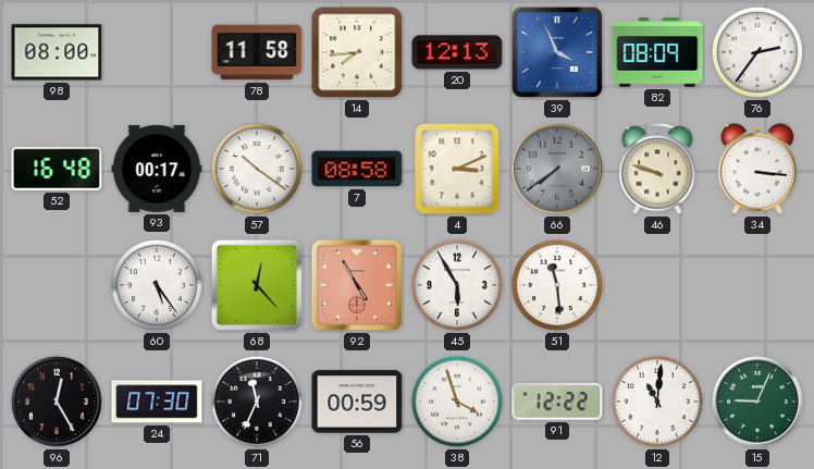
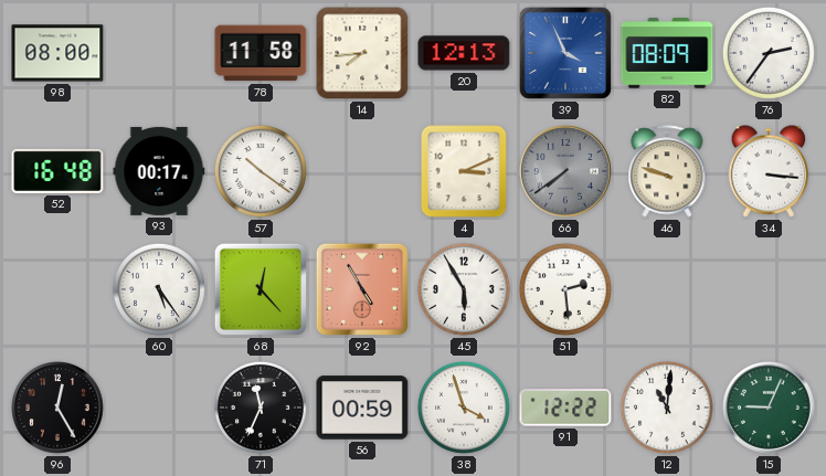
7: 08:58 -> none
51: 11:29 -> 2:29
24: 07:30 -> none
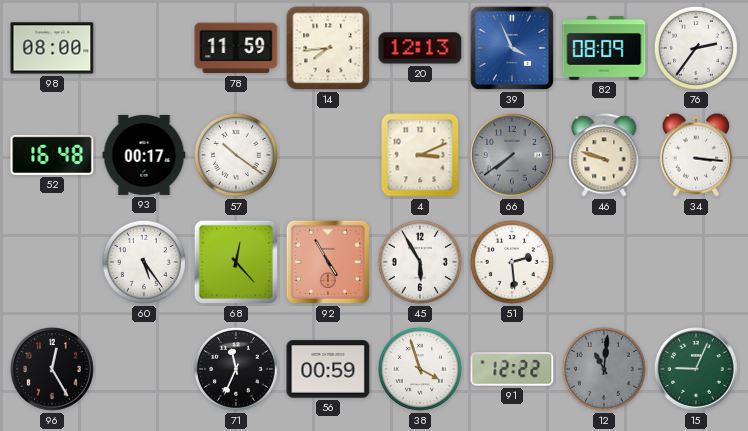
78: 11:58 -> 11:59
12 dial: white -> grey
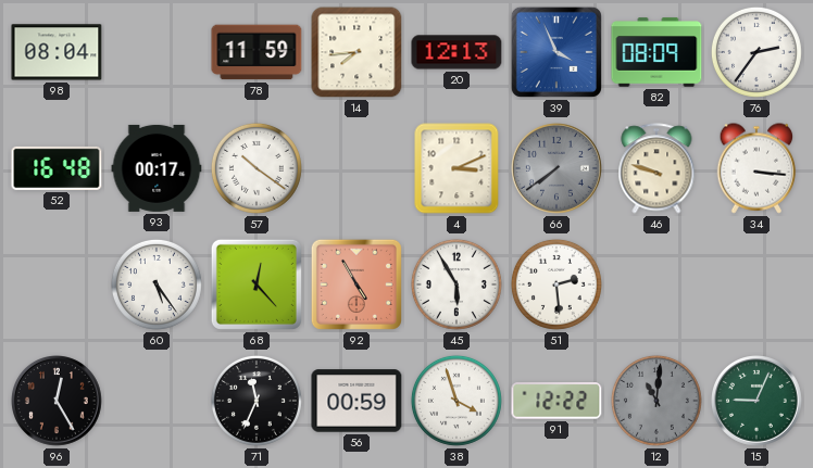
98: 08:00 -> 08:04
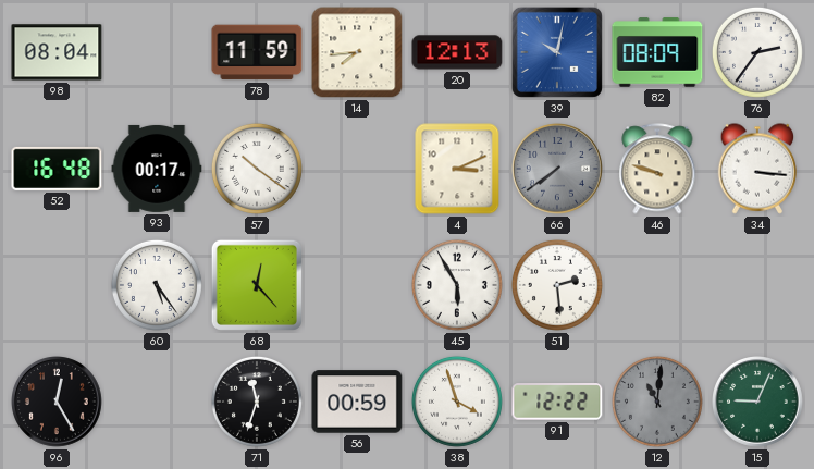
39: 3:56 -> 10:02
92: 4:55 -> none
71: 11:34 -> 11:33
